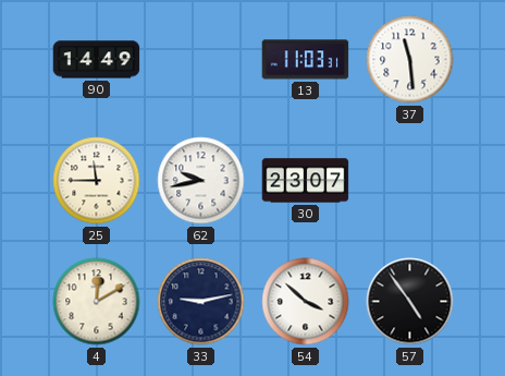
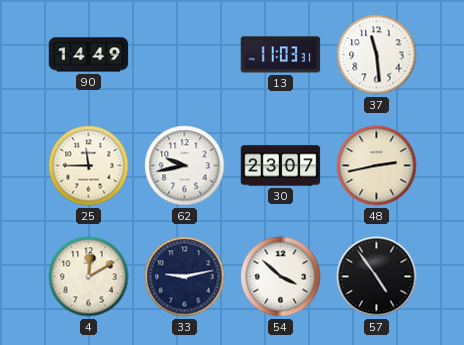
48: none -> 2:43
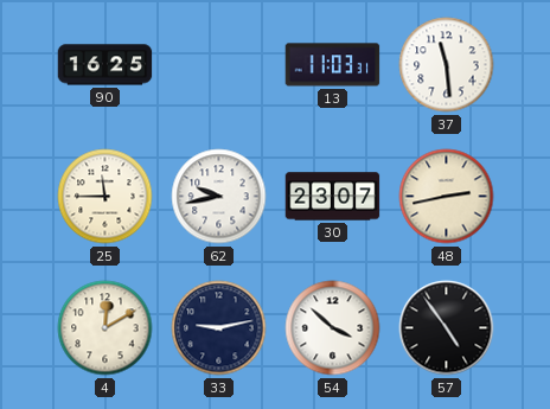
90: 14:49 -> 16:25
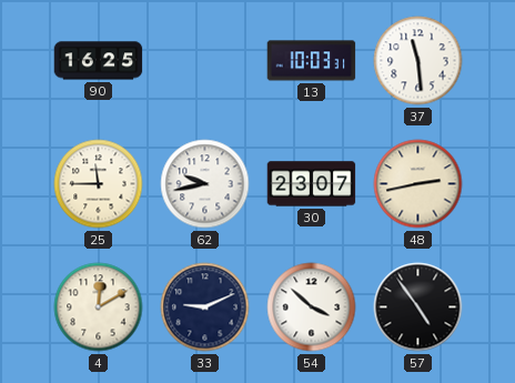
13: 11:03 -> 10:03
33: 9:13 -> 9:11
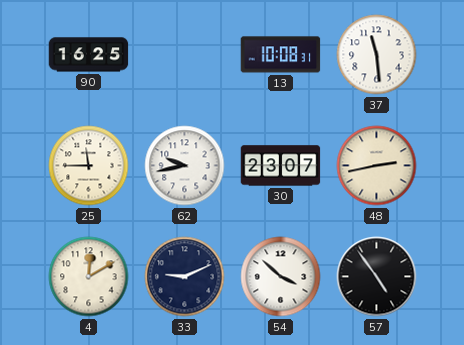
13: 10:03 -> 10:08
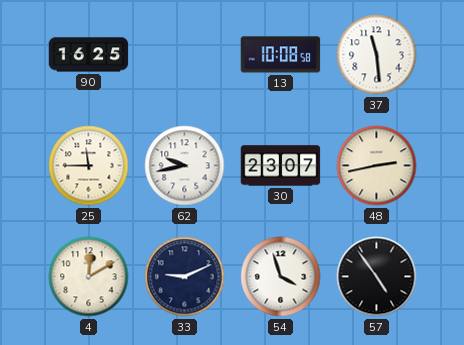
13: 10:08:31 -> 10:08:58
54: 3:52 -> 3:57
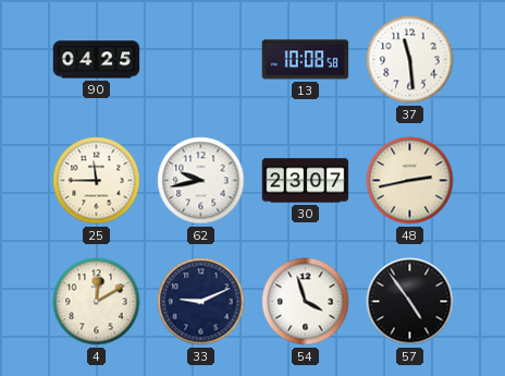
90: 16:25 -> 04:25
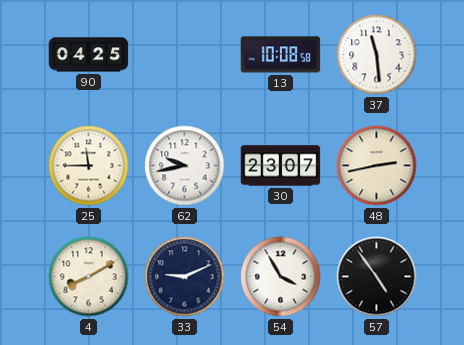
4: 12:10 -> 8:10
54: 3:57 -> 3:55
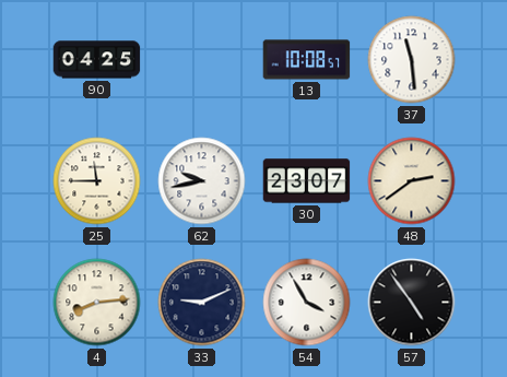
13: 10:08:58 -> 10:08:57
48: 2:43 -> 2:39
4: 8:10 -> 8:14
